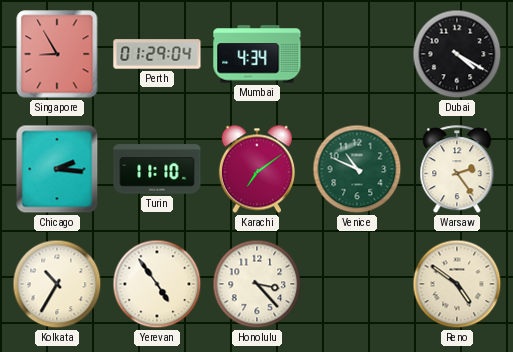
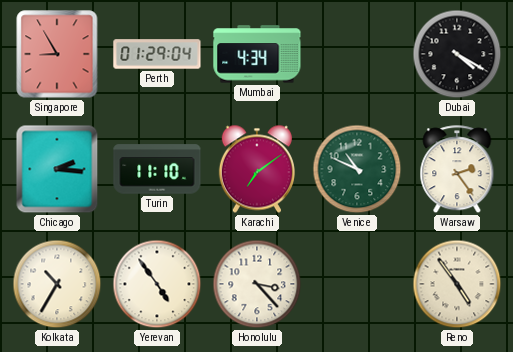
Reno: 4:51 -> 4:54
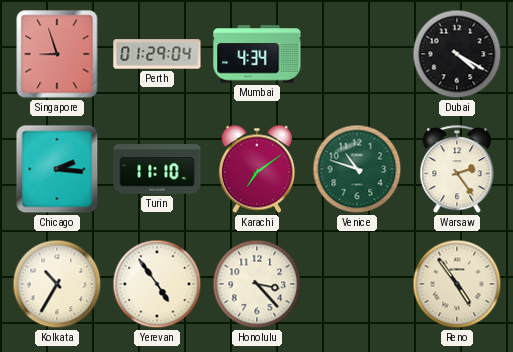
Singapore: 8:55 -> 8:57
Venice: 10:49 -> 10:48
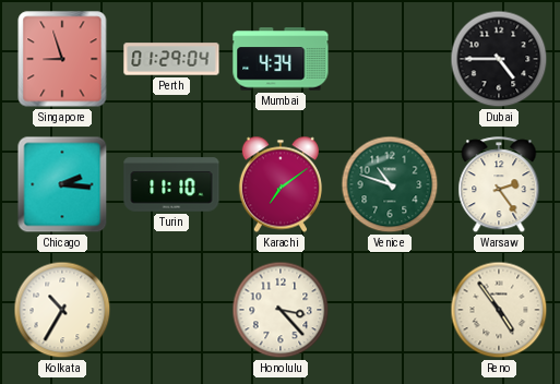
Dubai: 4:20 -> 4:45
Yerevan: 4:54 -> none
